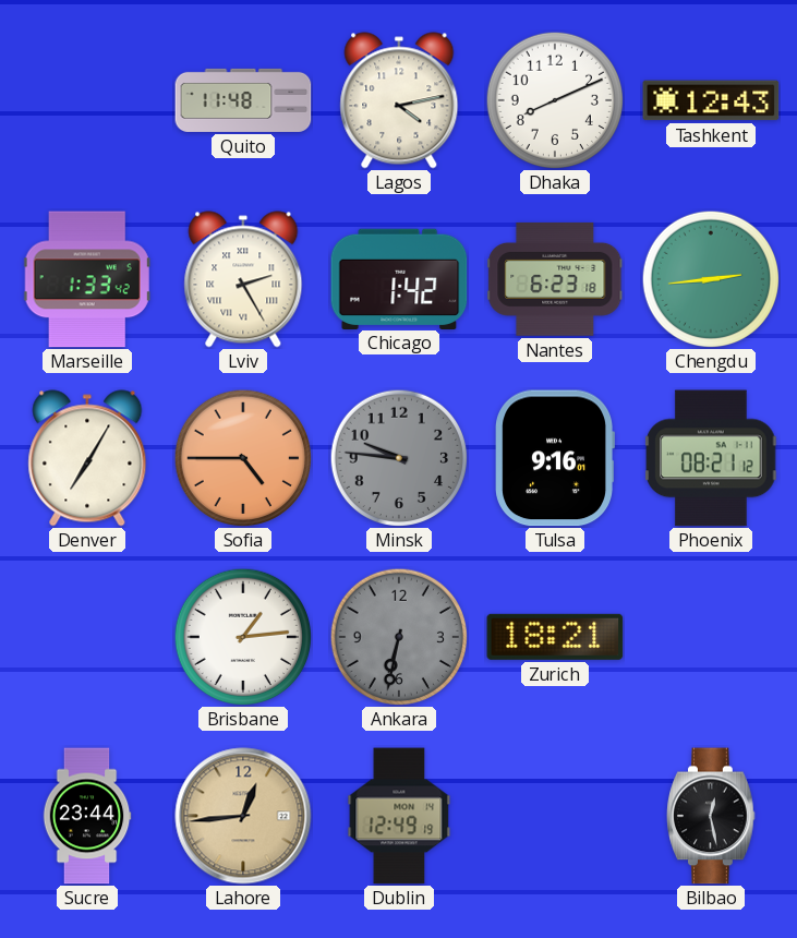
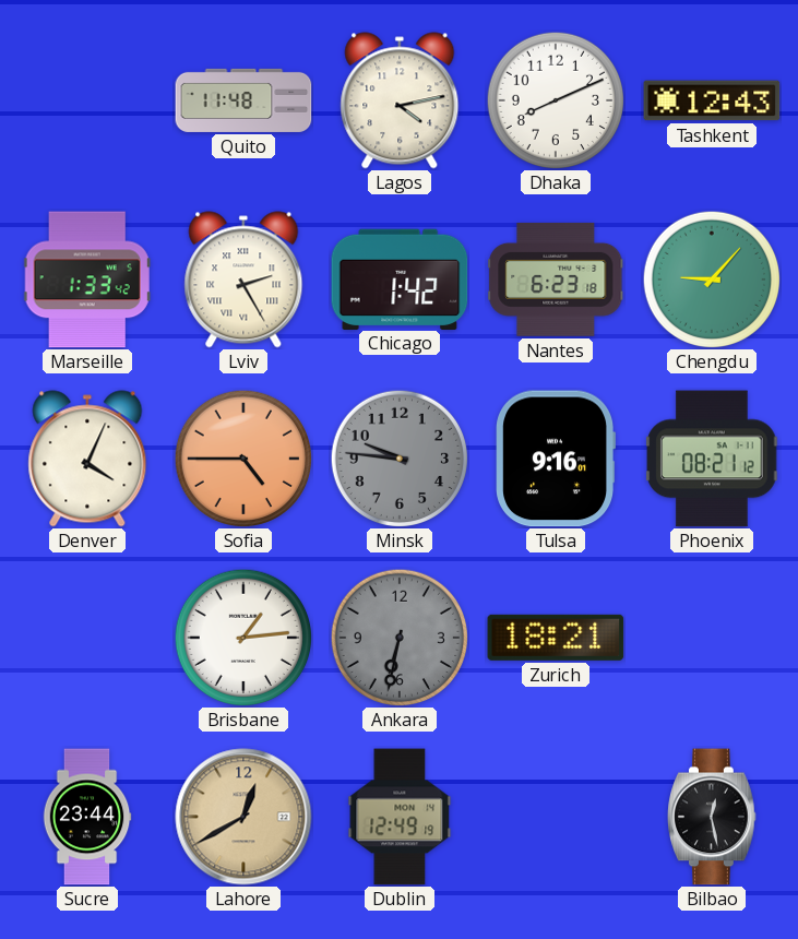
Chengdu: 2:44 -> 9:07
Denver: 7:05 -> 4:04
Lahore: 12:44 -> 12:40
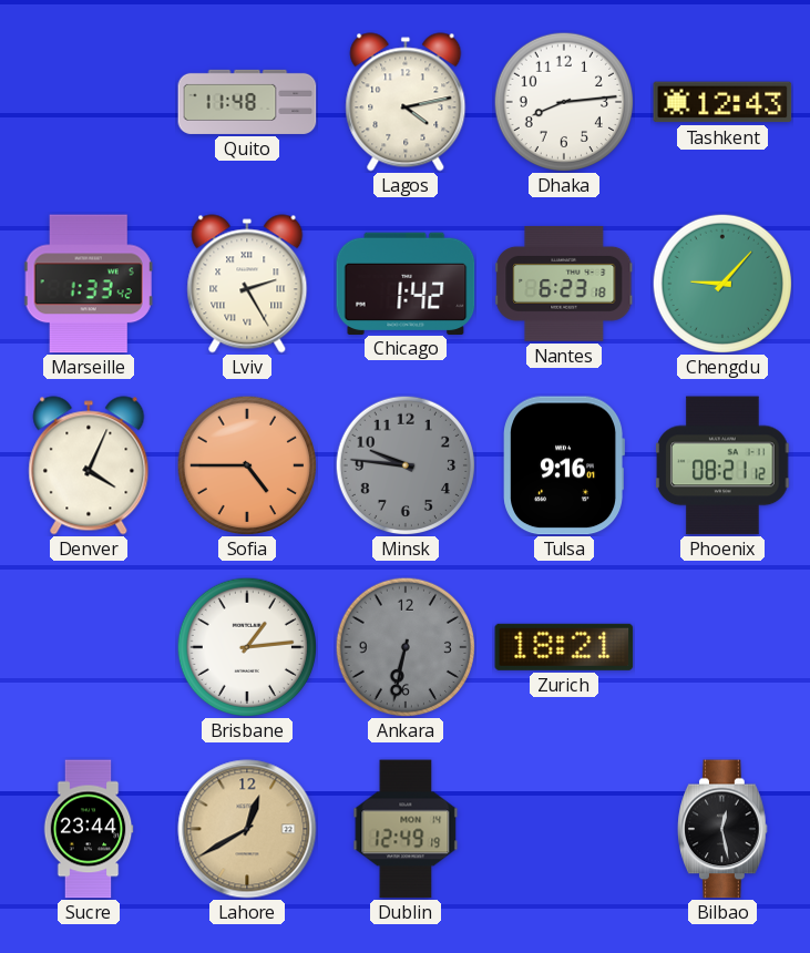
Dhaka: 8:11 -> 8:14
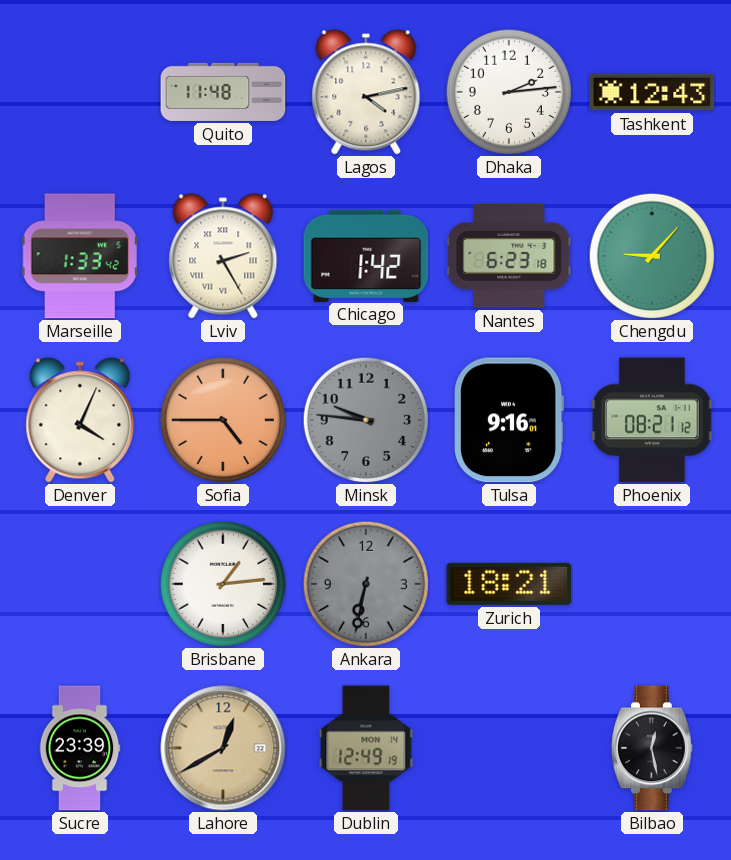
Dhaka: 8:14 -> 2:14
Sucre: 23:44 -> 23:39
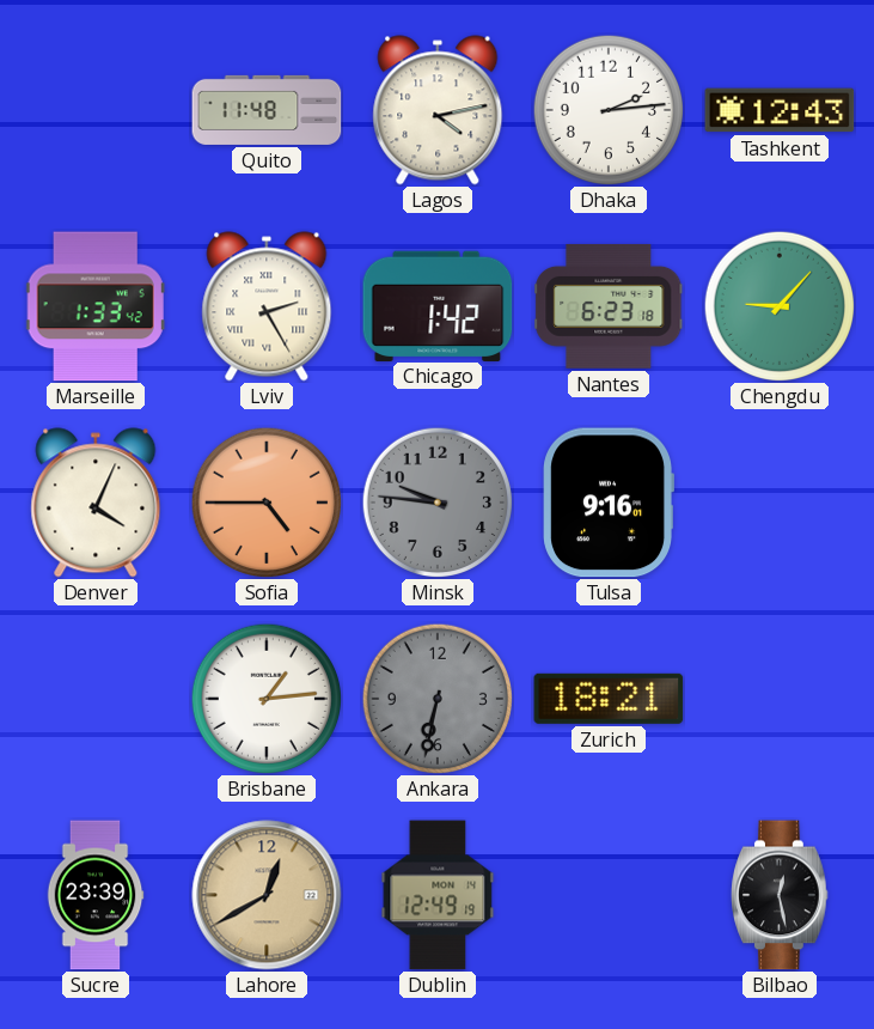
Phoenix: 08:21 -> none
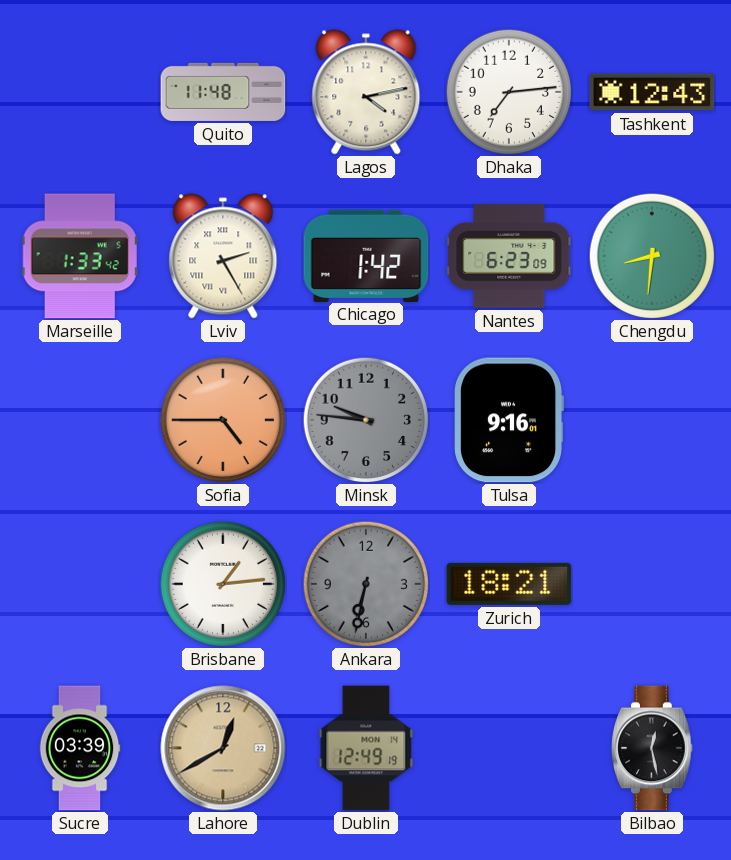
Dhaka: 2:14 -> 7:14
Nantes: 6:23:18 -> 6:23:09
Chengdu: 9:07 -> 8:31
Denver: 4:04 -> none
Sucre: 23:39 -> 03:39
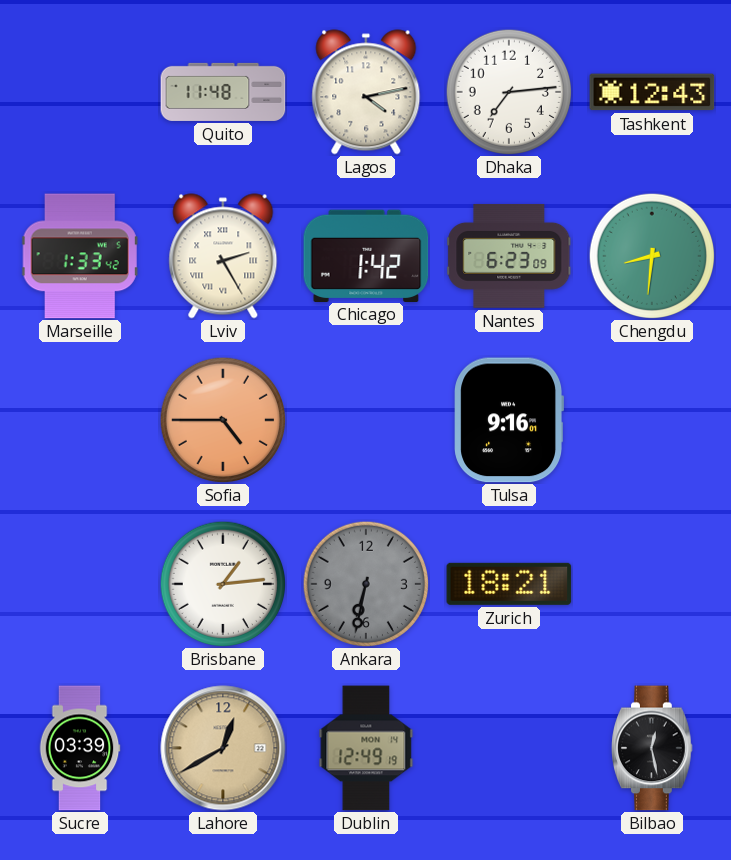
Minsk: 9:46 -> none
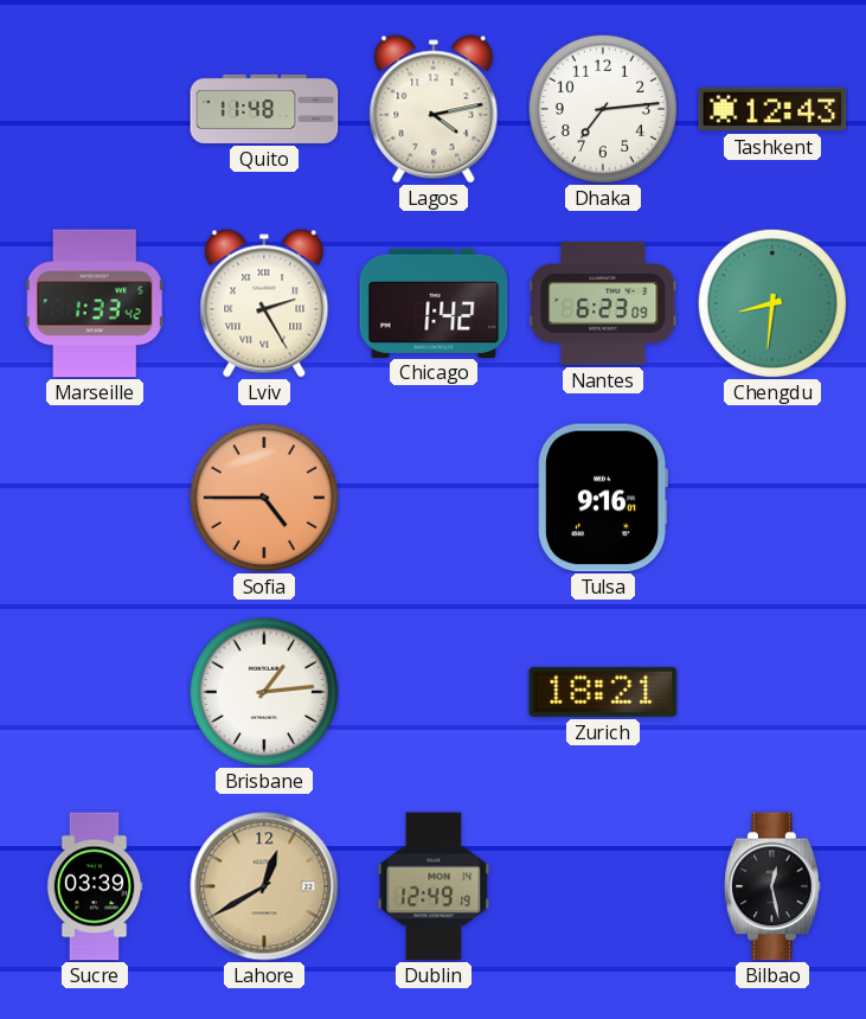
Ankara: 6:32 -> none
